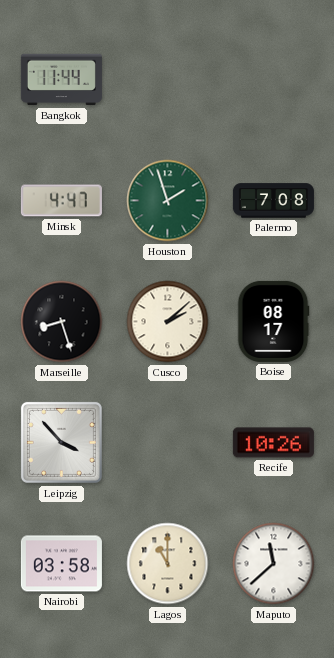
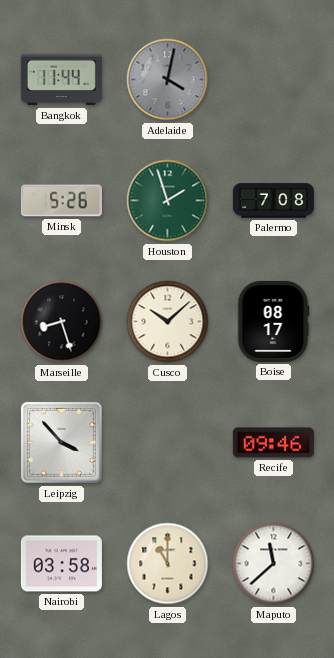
Adelaide: none -> 4:02
Minsk: 4:47 -> 5:26
Cusco: 2:08 -> 10:08
Recife: 10:26 -> 09:46
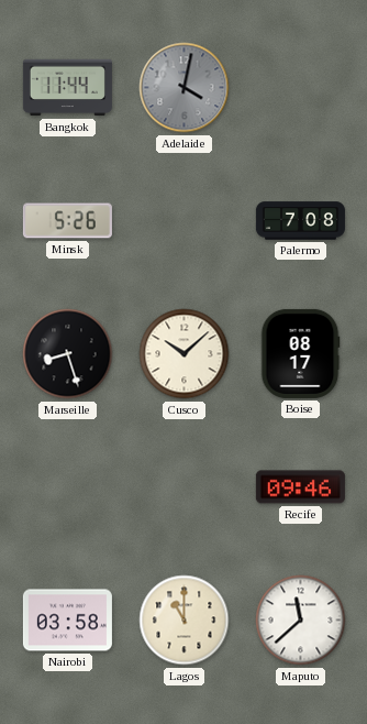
Houston: 1:57 -> none
Leipzig: 3:53 -> none
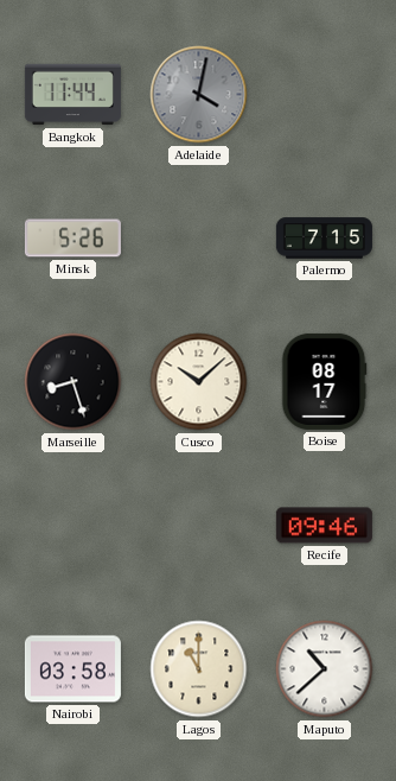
Palermo: 7:08 -> 7:15
Maputo: 11:38 -> 10:38
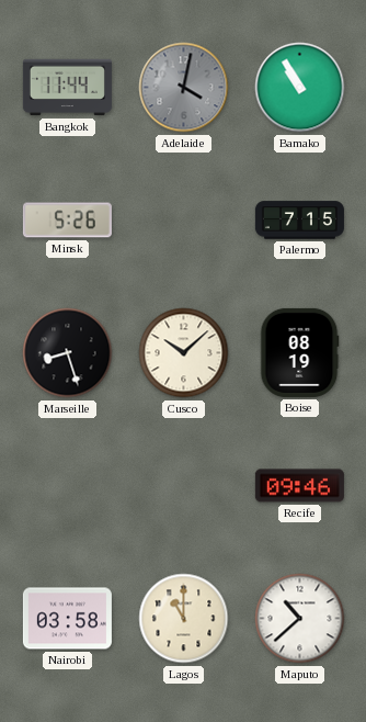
Bamako: none -> 10:55
Boise: 08:17 -> 08:19
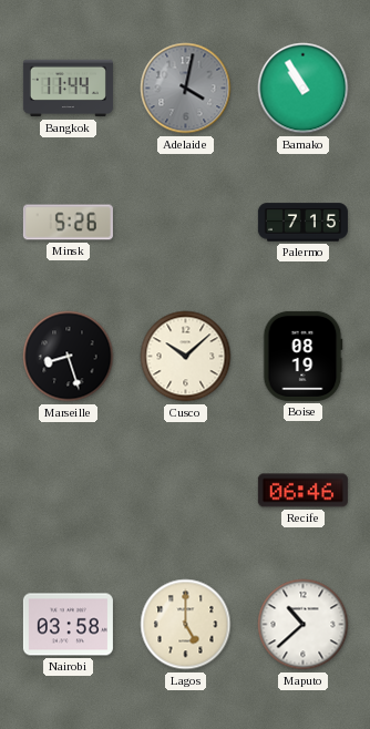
Recife: 09:46 -> 06:46
Lagos: 11:00 -> 5:00
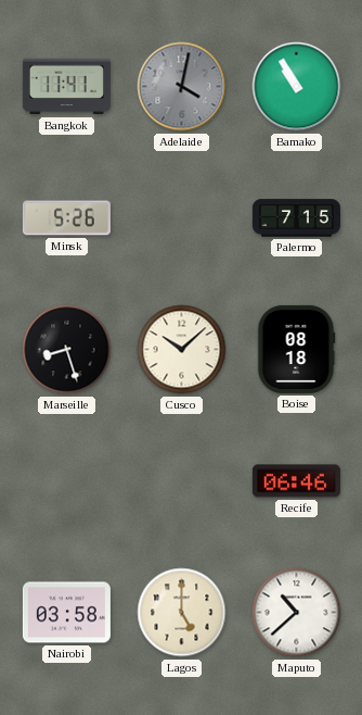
Bangkok: 11:44 -> 11:41
Boise: 08:19 -> 08:18
